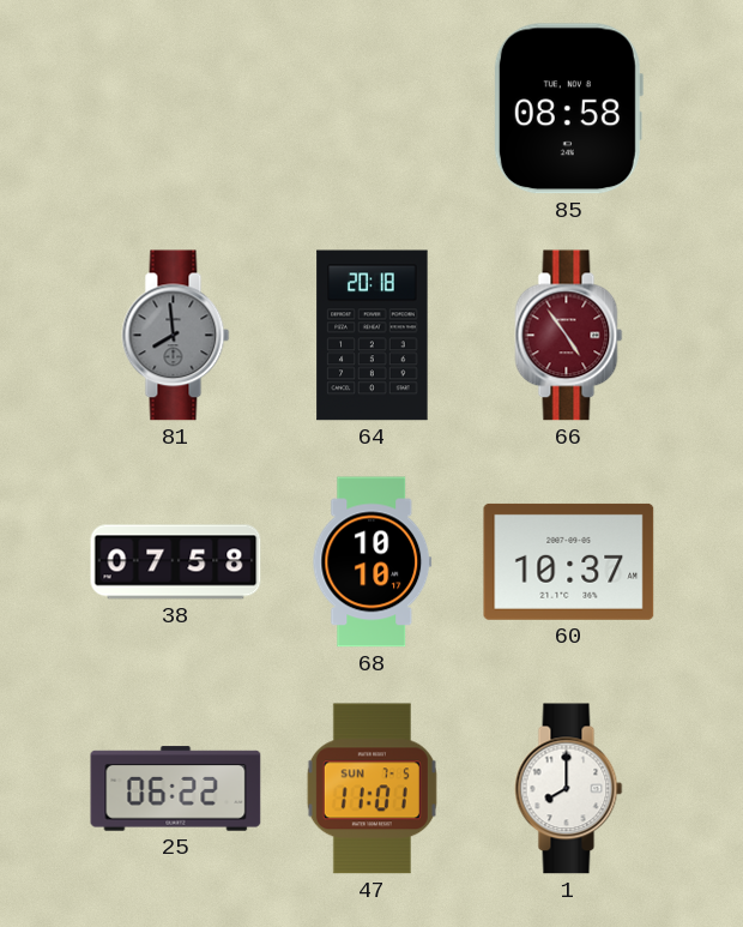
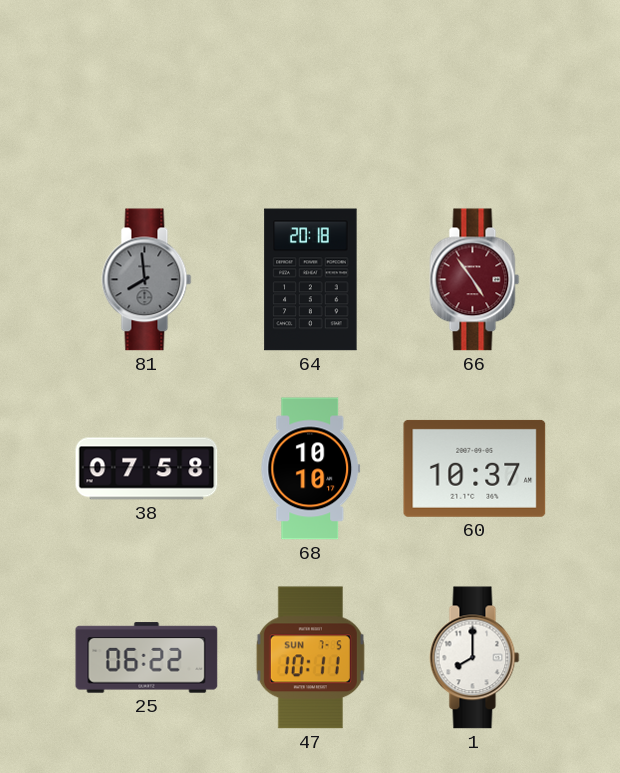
85: 08:58 -> none
47: 11:01 -> 10:11
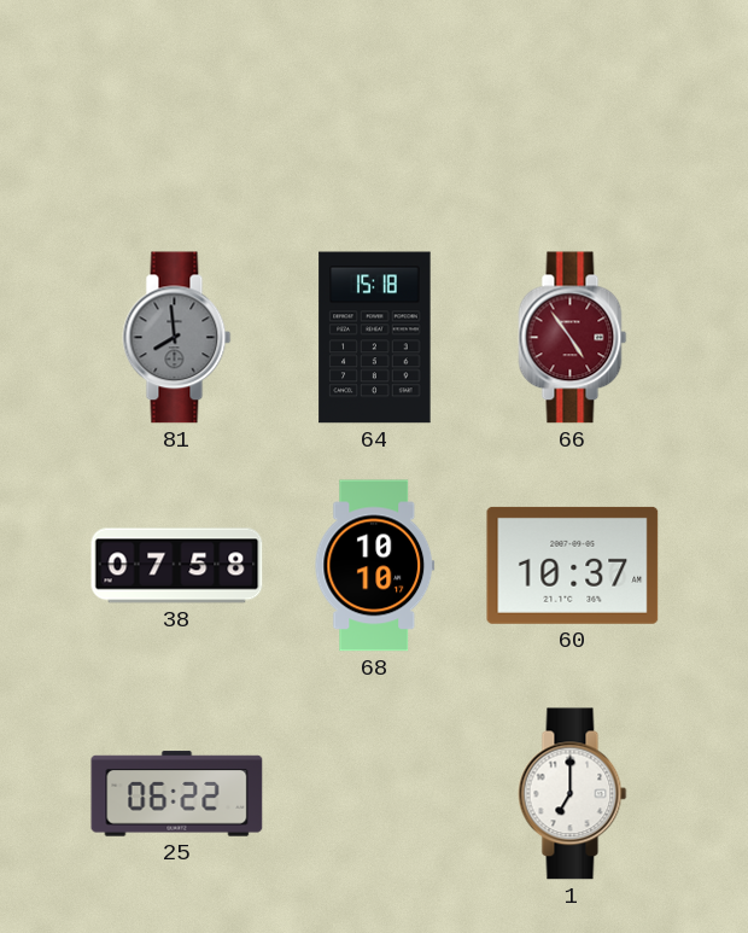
64: 20:18 -> 15:18
47: 10:11 -> none
1: 8:00 -> 7:00
